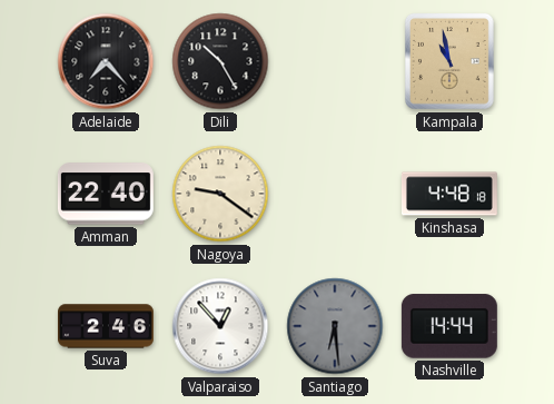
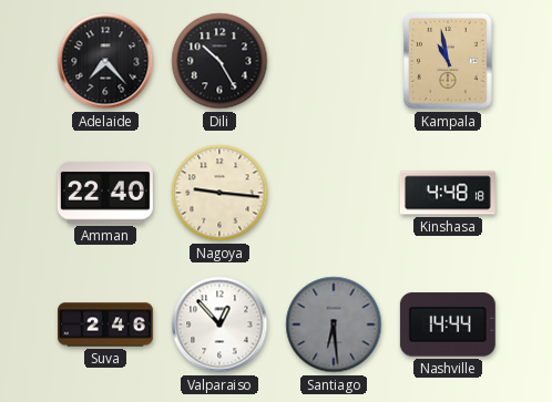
Nagoya: 9:21 -> 9:16
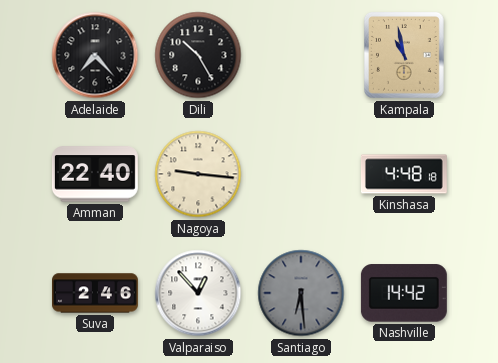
Nashville: 14:44 -> 14:42
